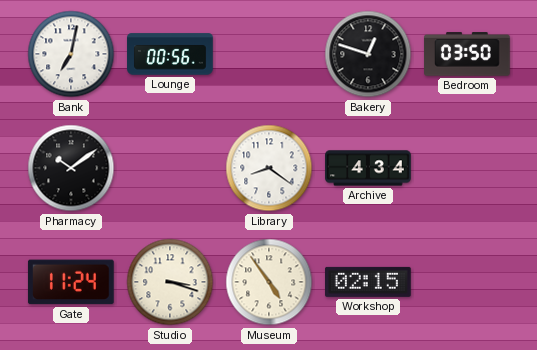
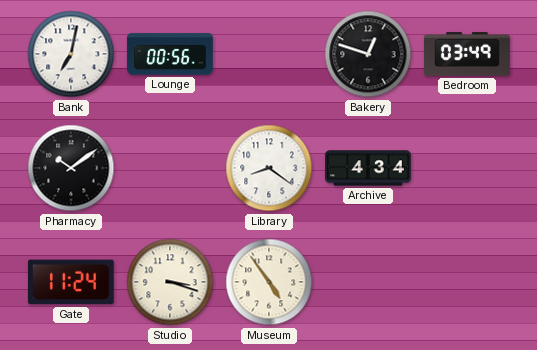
Bedroom: 03:50 -> 03:49
Workshop: 02:15 -> none
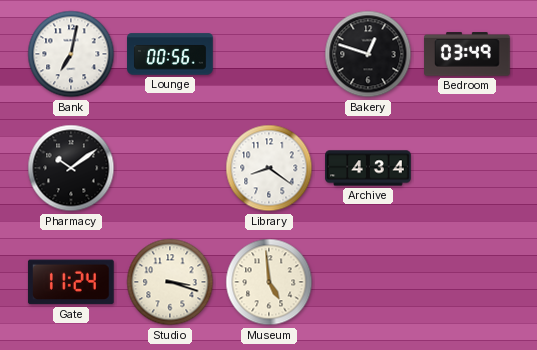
Museum: 4:54 -> 4:59
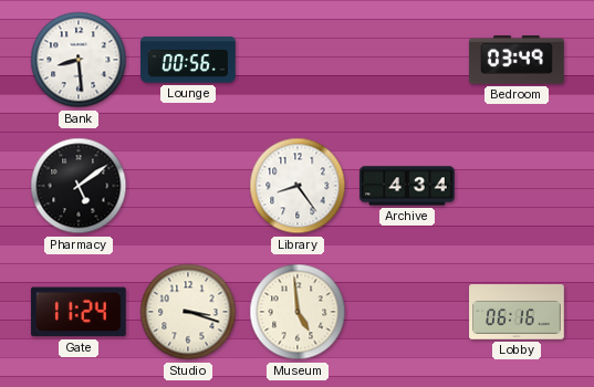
Bank: 7:02 -> 8:29
Bakery: 12:48 -> none
Pharmacy: 10:09 -> 5:09
Library: 8:21 -> 8:24
Lobby: none -> 06:16
